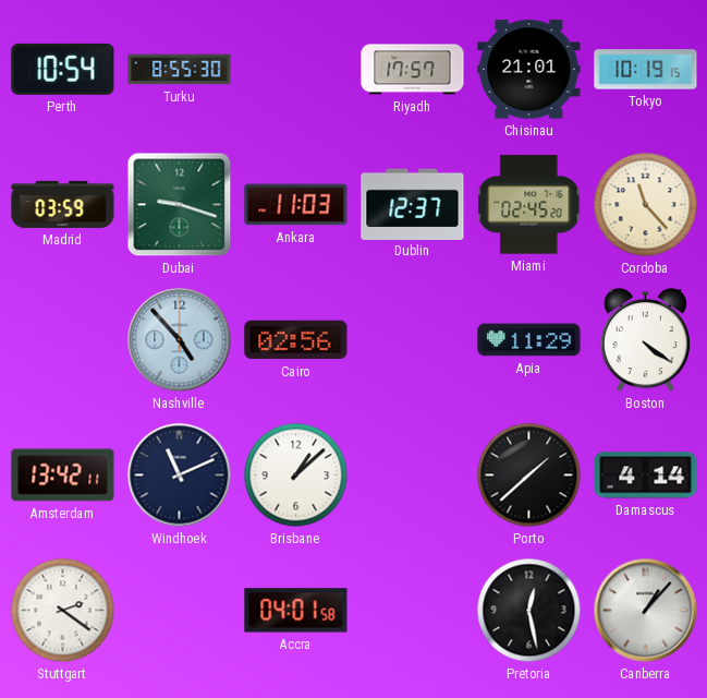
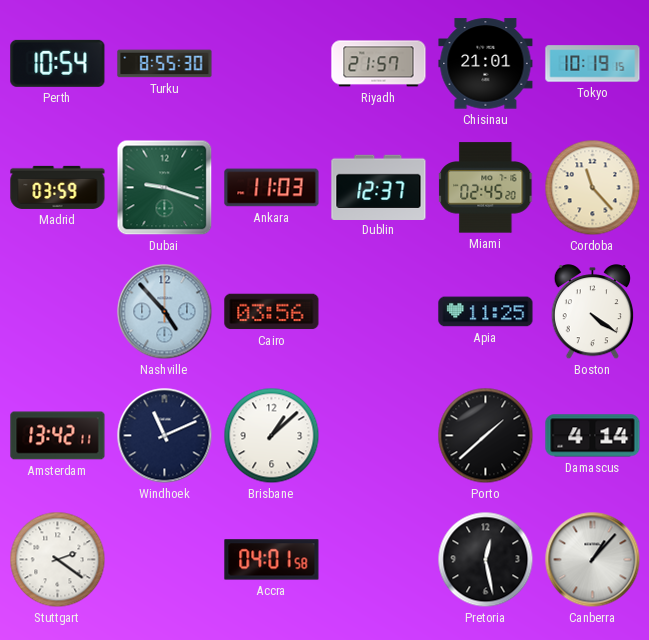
Riyadh: 17:57 -> 21:57
Cairo: 02:56 -> 03:56
Apia: 11:29 -> 11:25
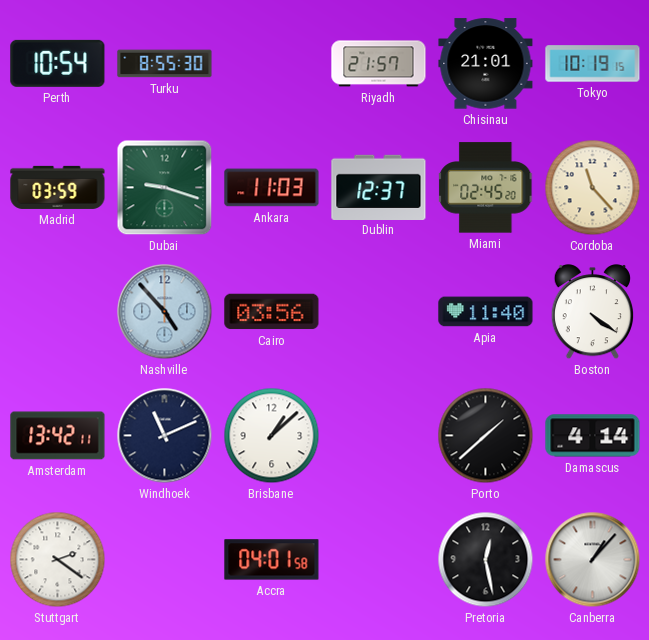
Apia: 11:25 -> 11:40
